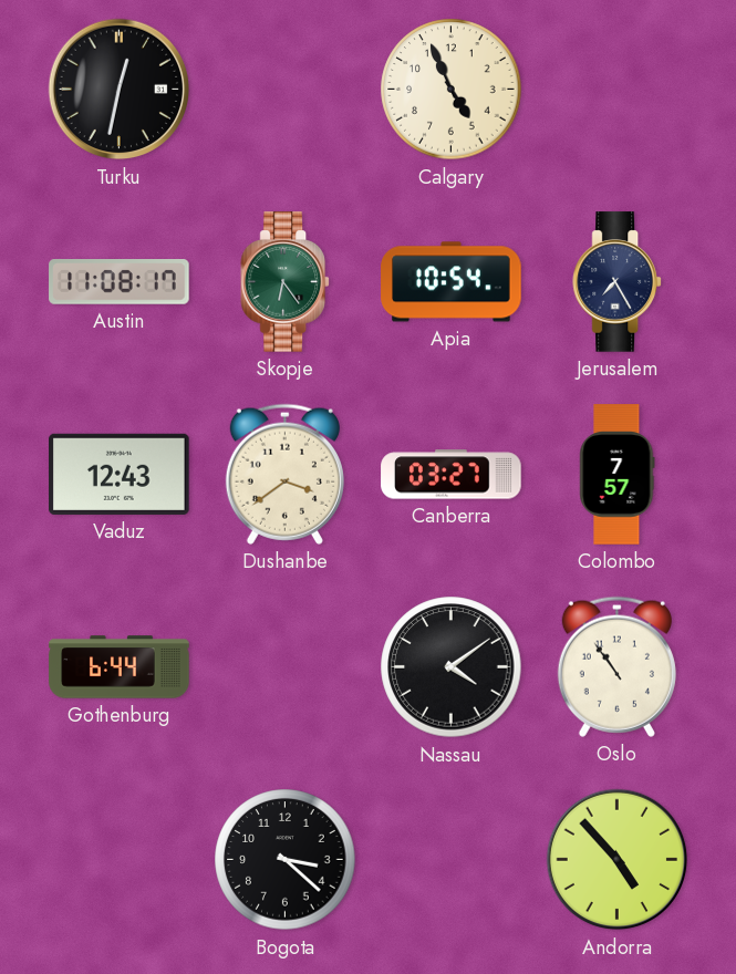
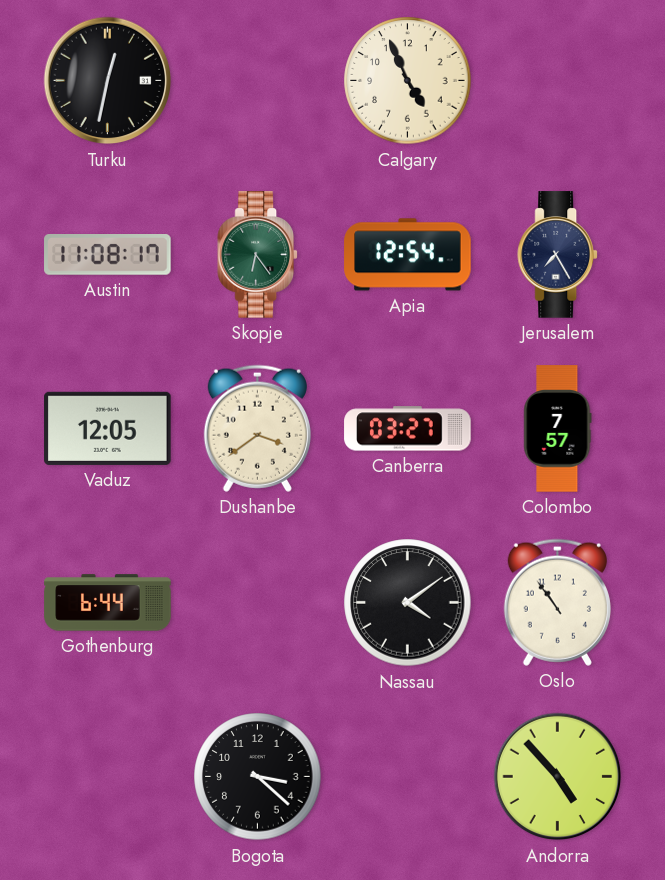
Apia: 10:54 -> 12:54
Vaduz: 12:43 -> 12:05
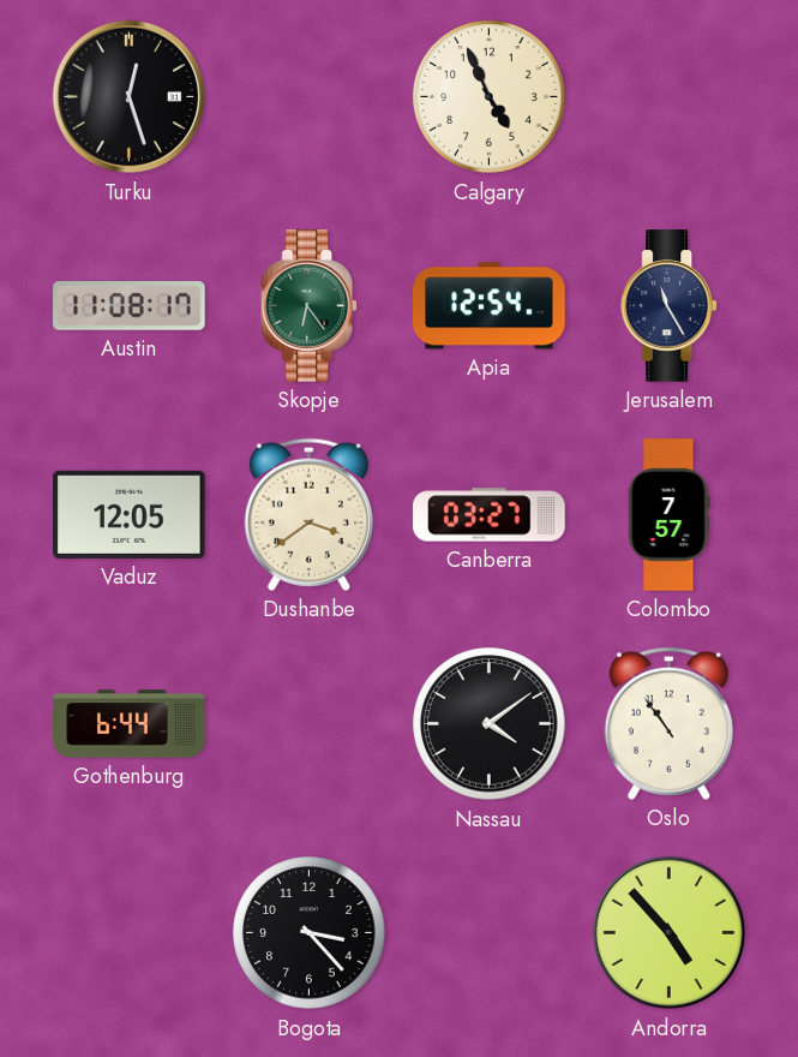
Turku: 12:32 -> 12:27
Jerusalem: 7:25 -> 11:25
Bogota: 3:22 -> 3:23
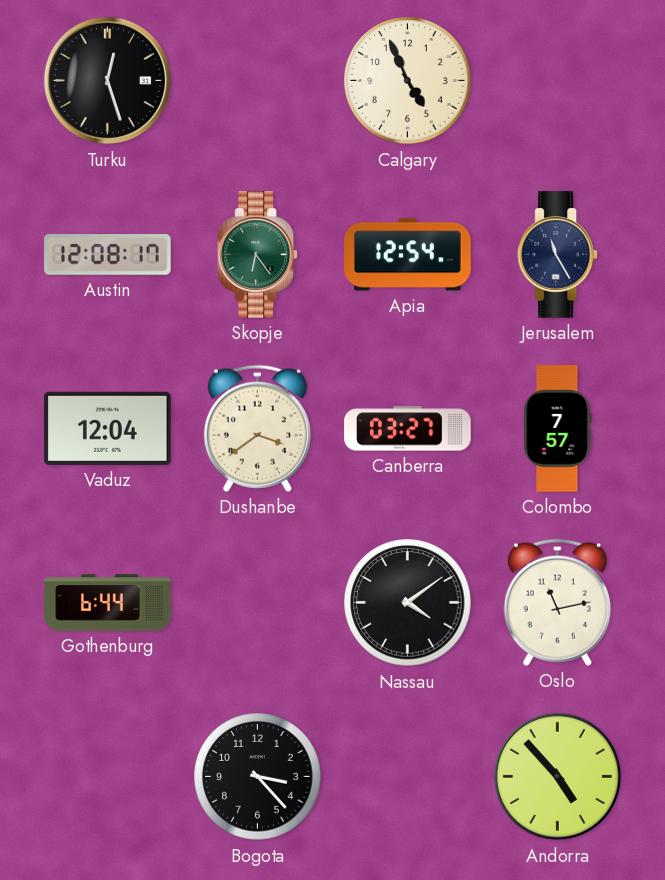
Austin: 11:08 -> 12:08
Vaduz: 12:05 -> 12:04
Oslo: 10:54 -> 11:13
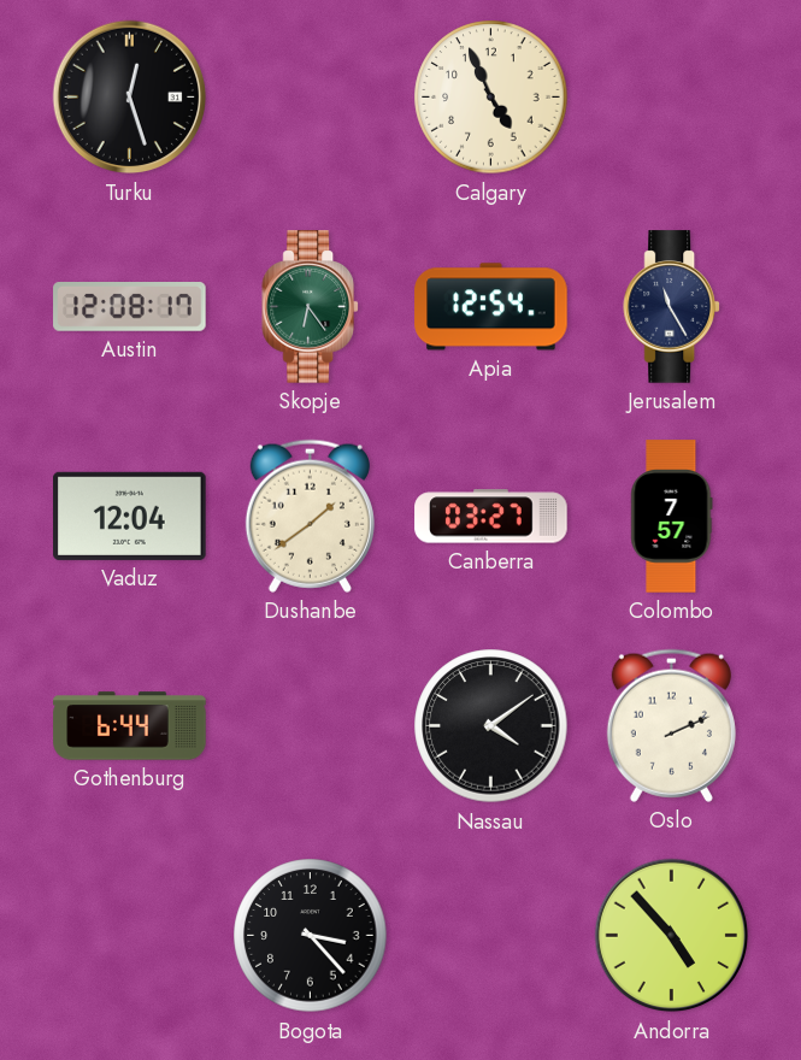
Dushanbe: 3:39 -> 1:39
Oslo: 11:13 -> 2:11
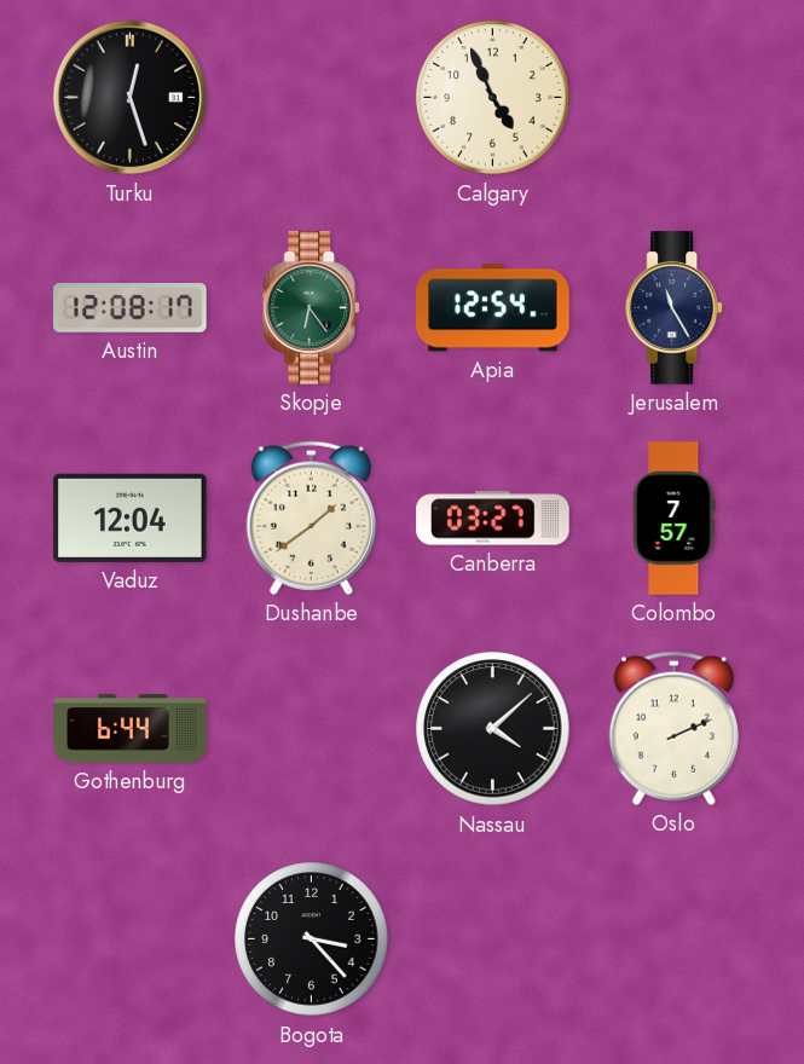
Nassau: 4:09 -> 4:08
Andorra: 4:53 -> none
